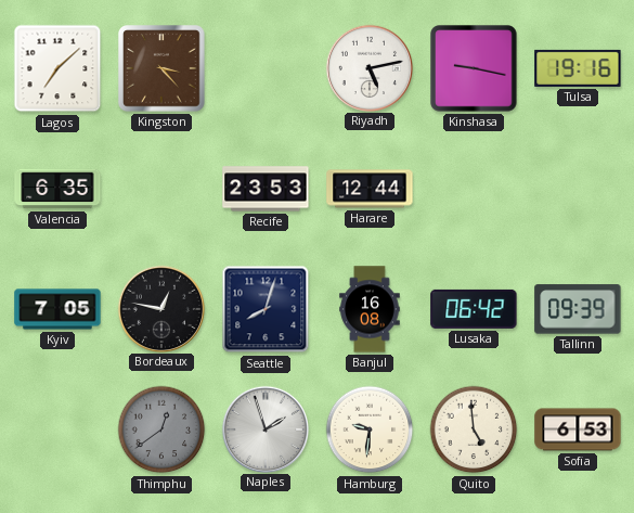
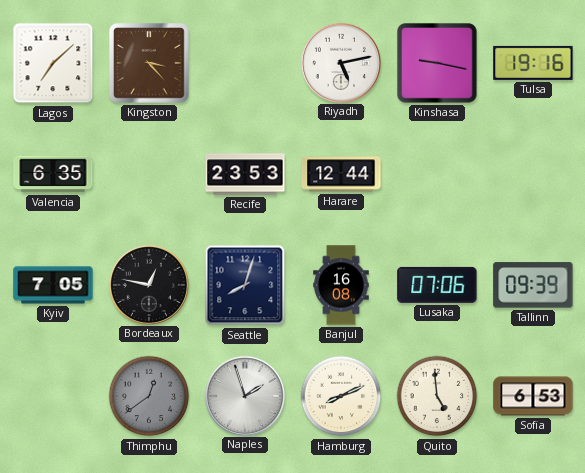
Lusaka: 06:42 -> 07:06
Hamburg: 9:31 -> 8:11
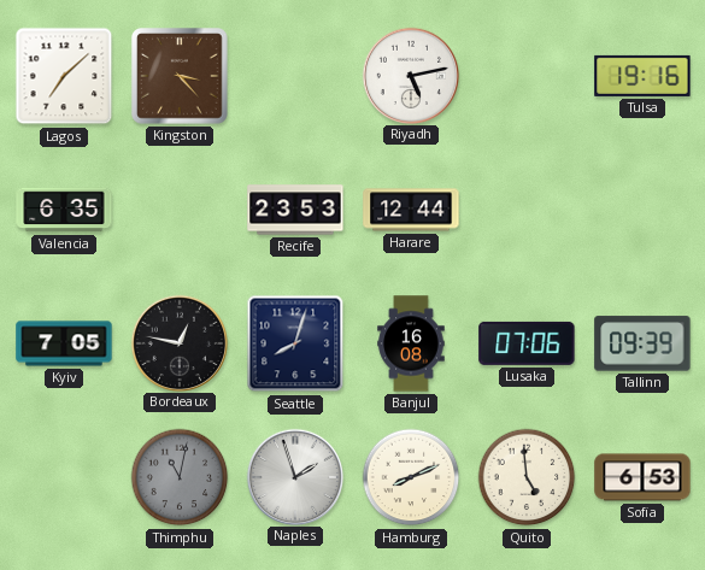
Kinshasa: 9:17 -> none
Thimphu: 12:39 -> 11:02
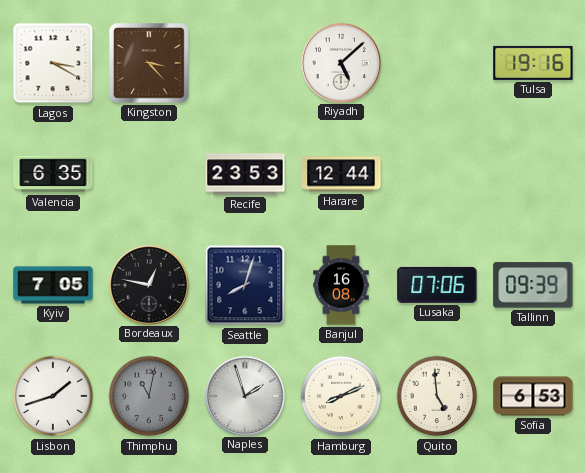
Lagos: 7:08 -> 3:20
Riyadh: 5:13 -> 5:08
Lisbon: none -> 1:42
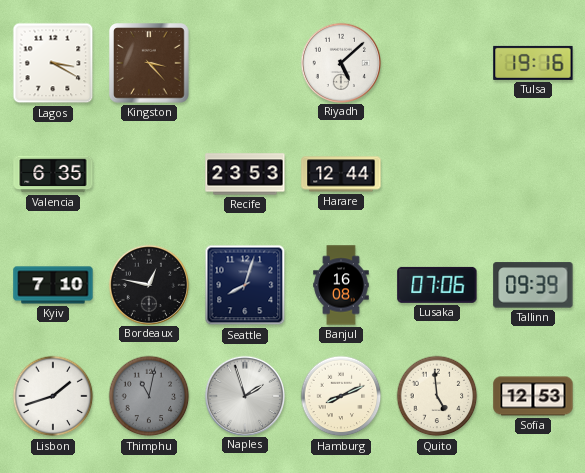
Kyiv: 7:05 -> 7:10
Sofia: 6:53 -> 12:53
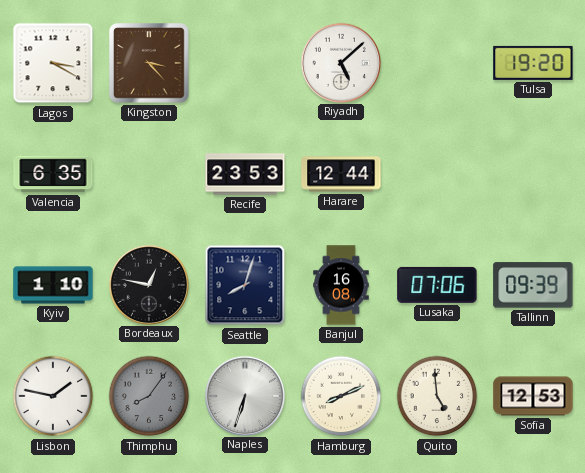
Tulsa: 19:16 -> 19:20
Kyiv: 7:10 -> 1:10
Lisbon: 1:42 -> 1:47
Thimphu: 11:02 -> 8:06
Naples: 1:57 -> 6:33
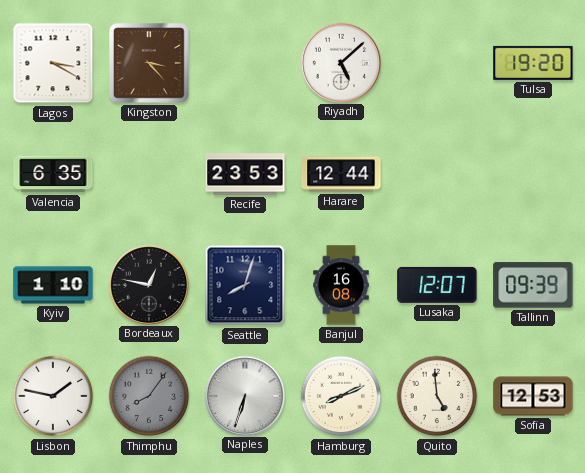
Lusaka: 07:06 -> 12:07
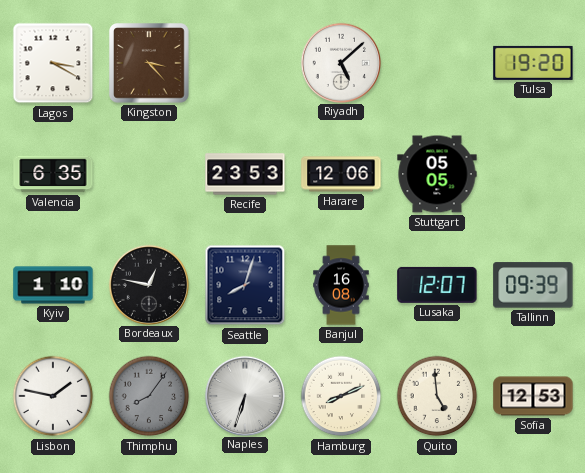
Harare: 12:44 -> 12:06
Stuttgart: none -> 05:05
